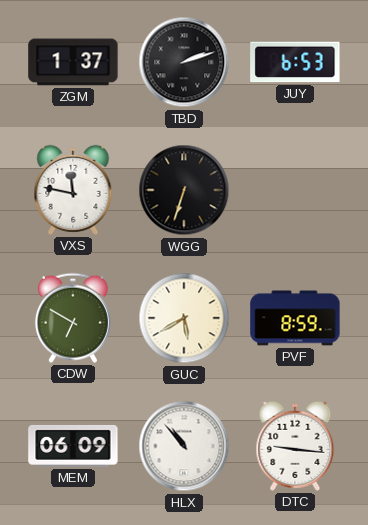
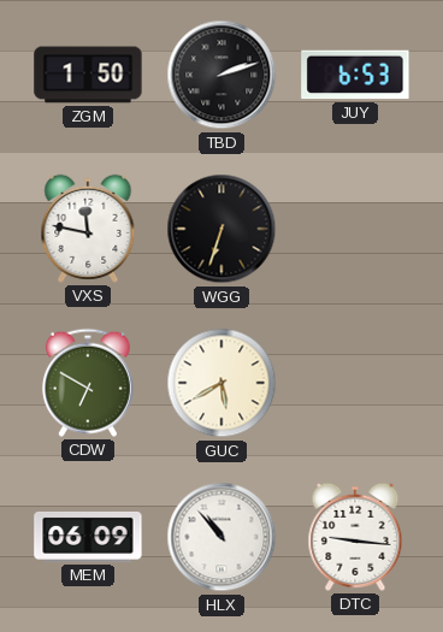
ZGM: 1:37 -> 1:50
PVF: 8:59 -> none
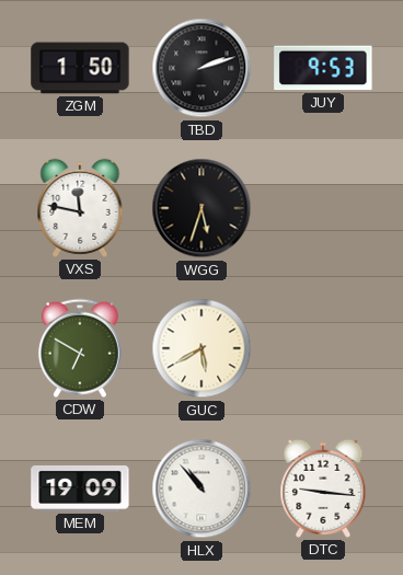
JUY: 6:53 -> 9:53
WGG: 6:33 -> 5:33
MEM: 06:09 -> 19:09
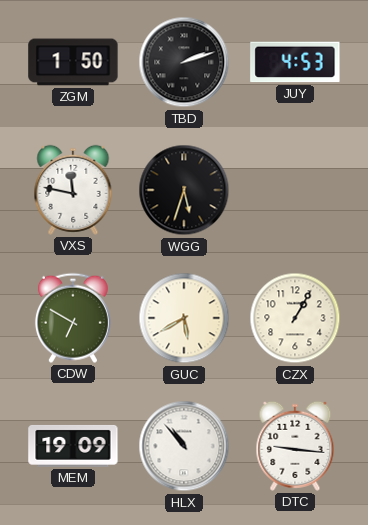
JUY: 9:53 -> 4:53
CZX: none -> 1:05
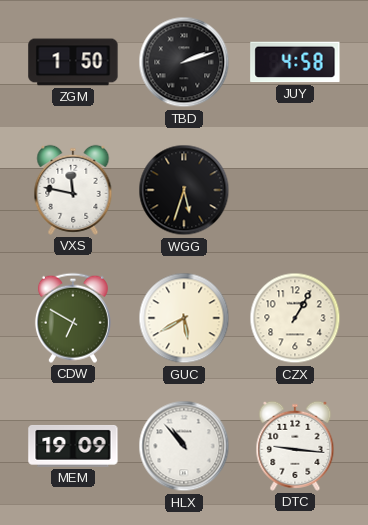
JUY: 4:53 -> 4:58
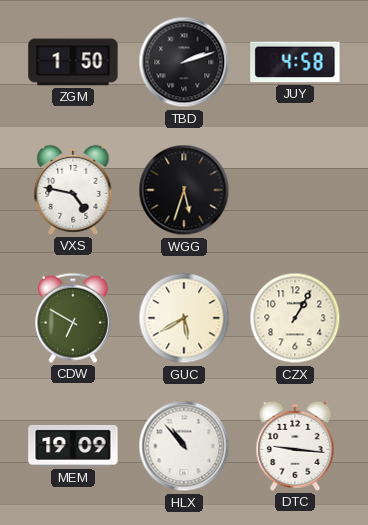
VXS: 11:47 -> 4:47
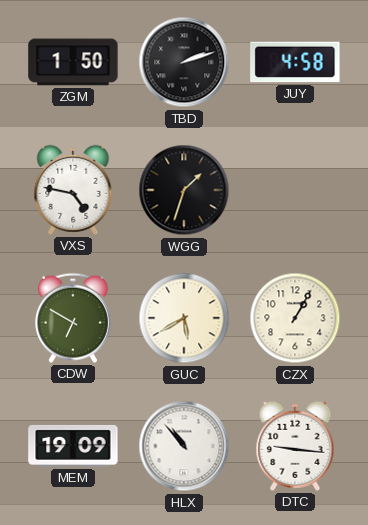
WGG: 5:33 -> 1:33
